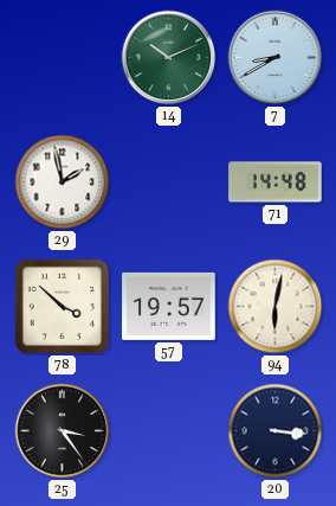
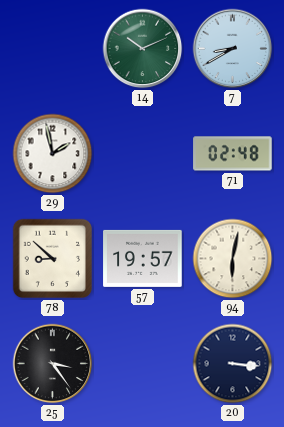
71: 14:48 -> 02:48
78: 3:52 -> 8:52
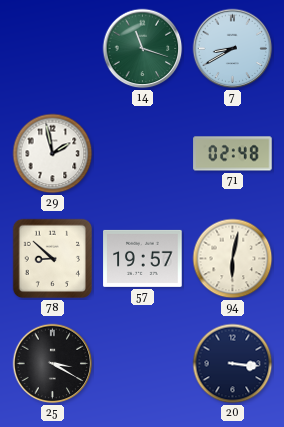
14: 10:11 -> 11:18
25: 3:24 -> 3:20
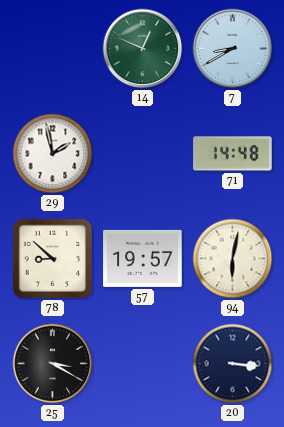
14: 11:18 -> 12:49
71: 02:48 -> 14:48
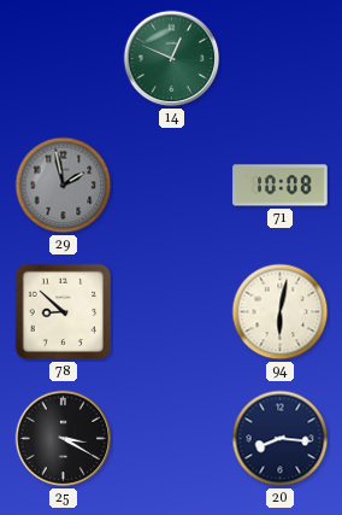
7: 8:40 -> none
29 dial: white -> grey
71: 14:48 -> 10:08
57: 19:57 -> none
20: 3:16 -> 8:16
